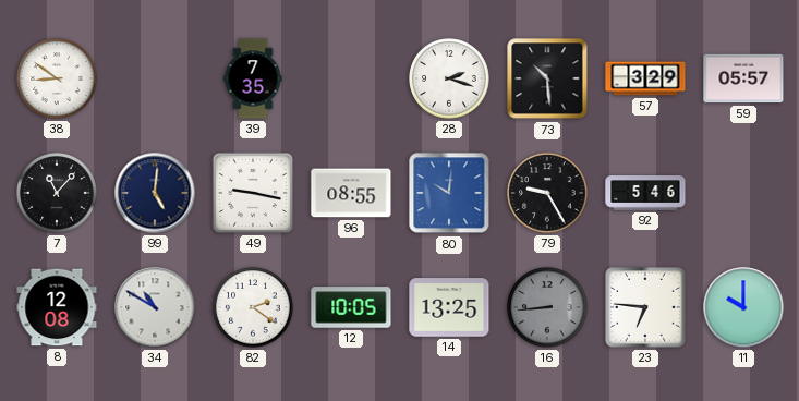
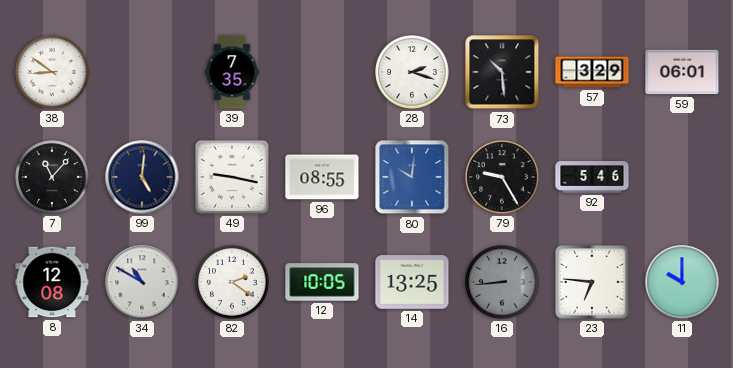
59: 05:57 -> 06:01
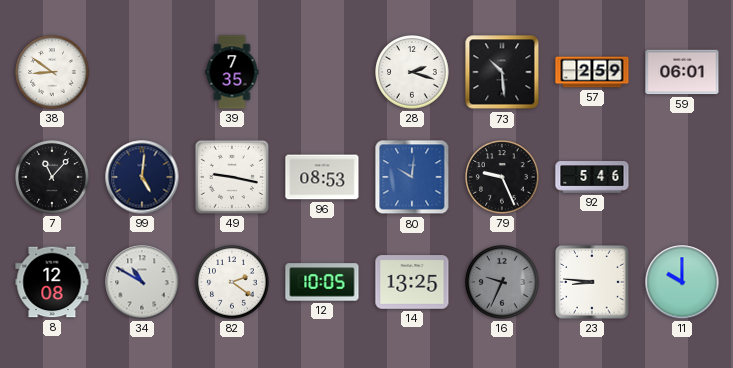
57: 3:29 -> 2:59
96: 08:55 -> 08:53
79: 9:25 -> 9:26
16: 8:44 -> 9:34
23: 6:46 -> 8:46
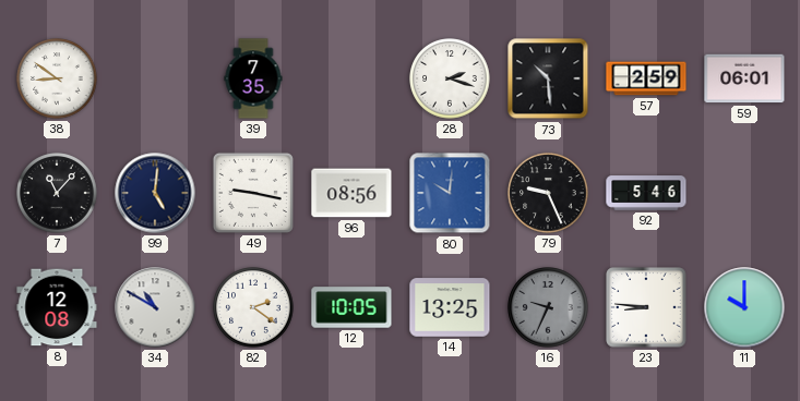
96: 08:53 -> 08:56
